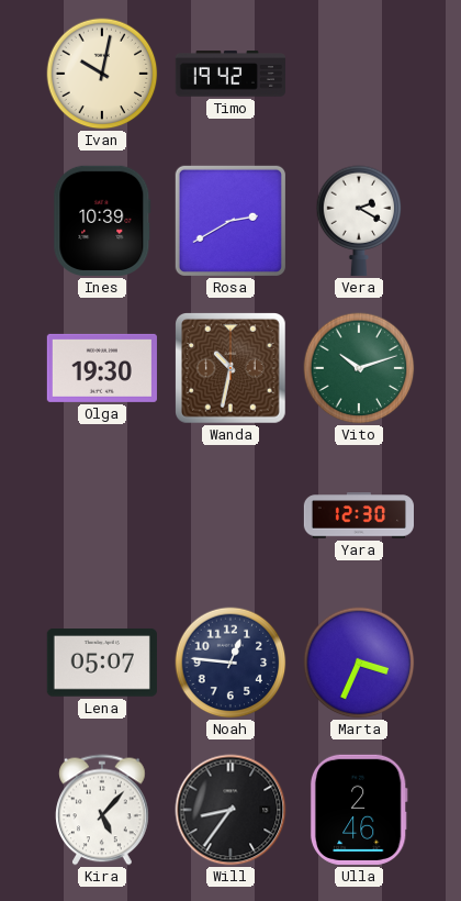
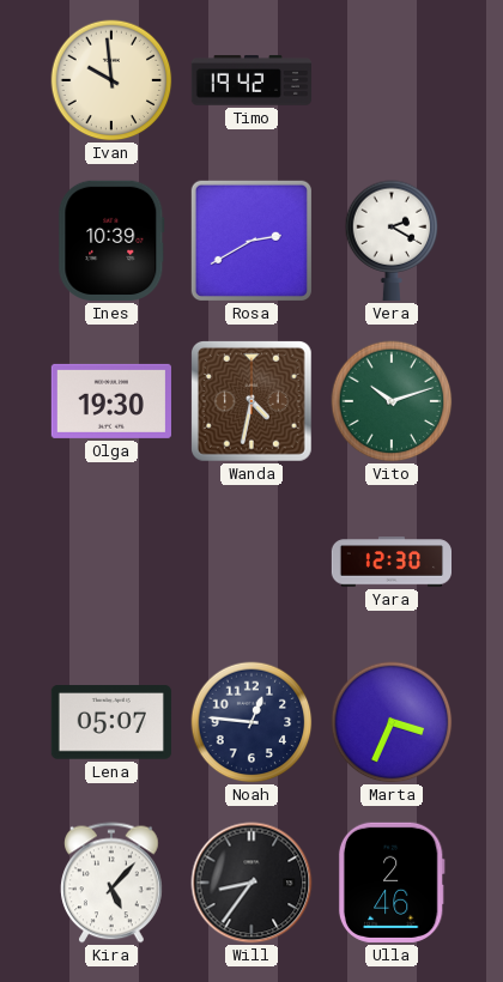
Ivan: 10:02 -> 9:59
Wanda: 10:32 -> 4:32
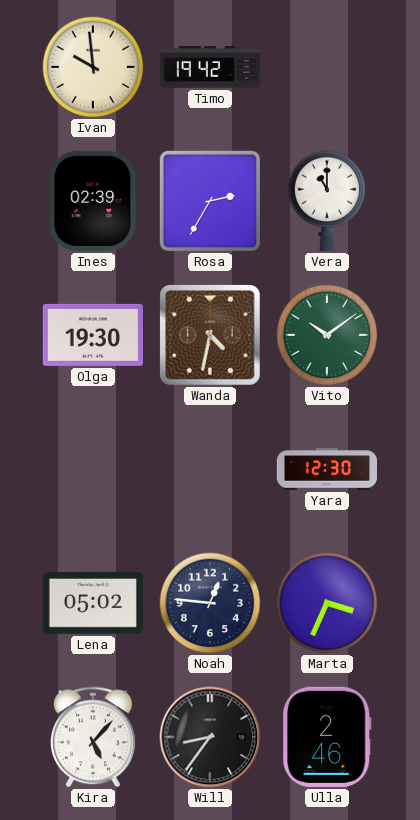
Ines: 10:39 -> 02:39
Rosa: 2:40 -> 2:35
Vera: 2:20 -> 11:00
Vito: 10:12 -> 10:09
Lena: 05:07 -> 05:02
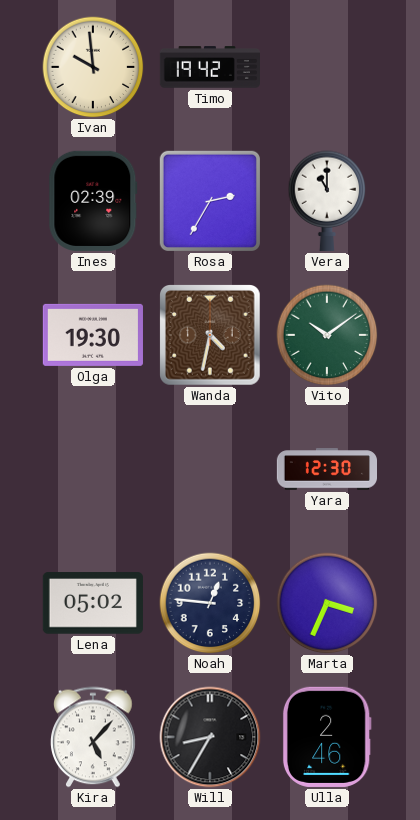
Will: 8:36 -> 8:35
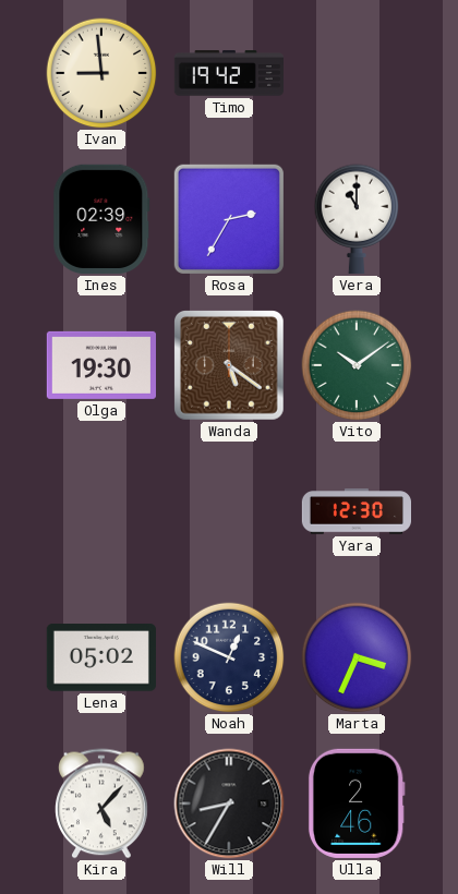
Ivan: 9:59 -> 8:59
Wanda: 4:32 -> 5:21
Noah: 12:46 -> 12:49
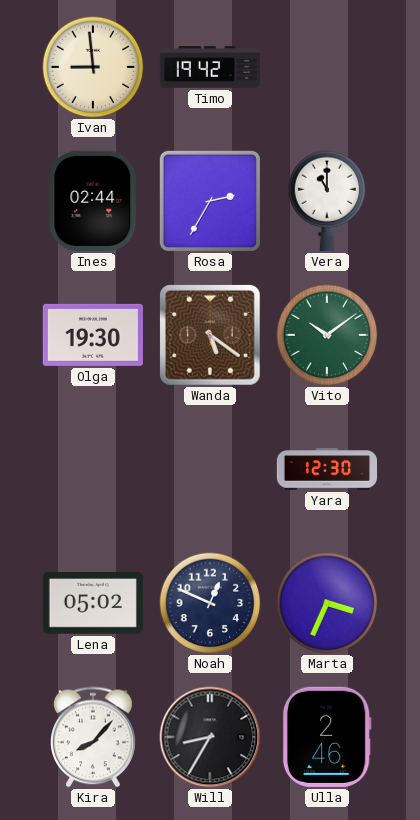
Ines: 02:39 -> 02:44
Kira: 5:07 -> 8:07
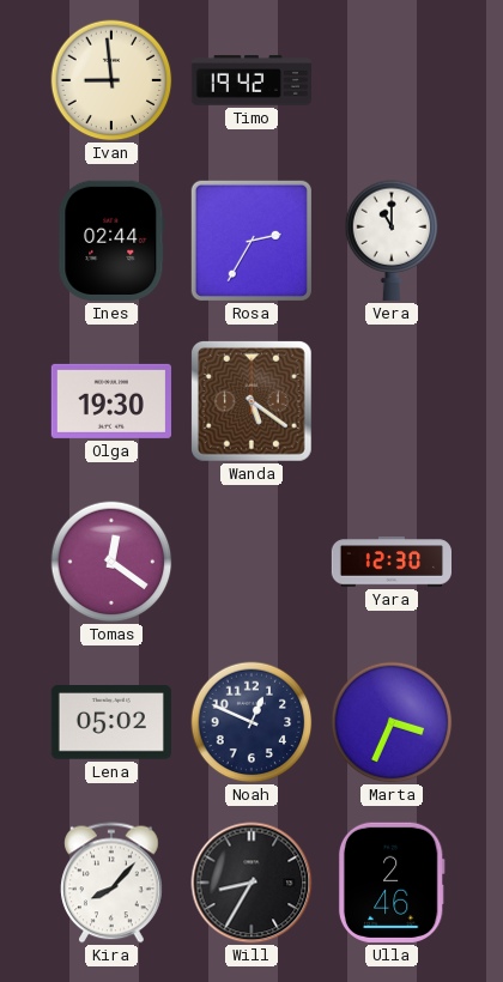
Vito: 10:09 -> none
Tomas: none -> 12:21
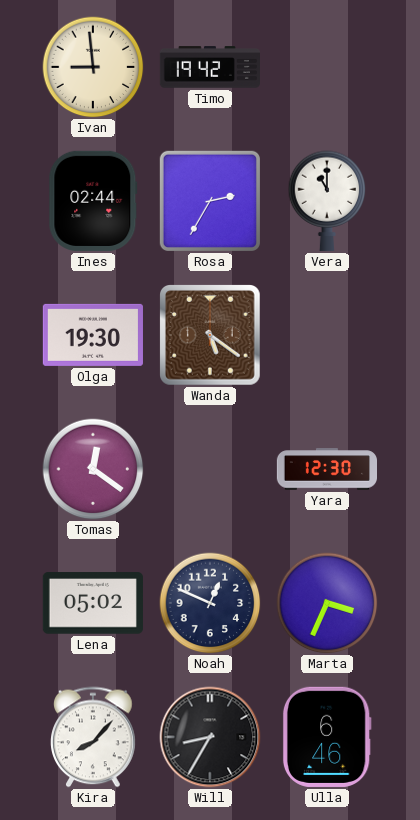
Ulla: 2:46 -> 6:46
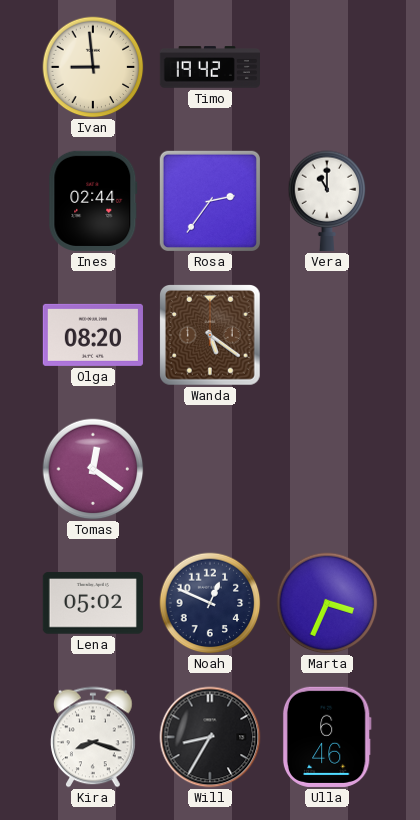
Rosa: 2:35 -> 2:36
Olga: 19:30 -> 08:20
Yara: 12:30 -> none
Kira: 8:07 -> 8:18
